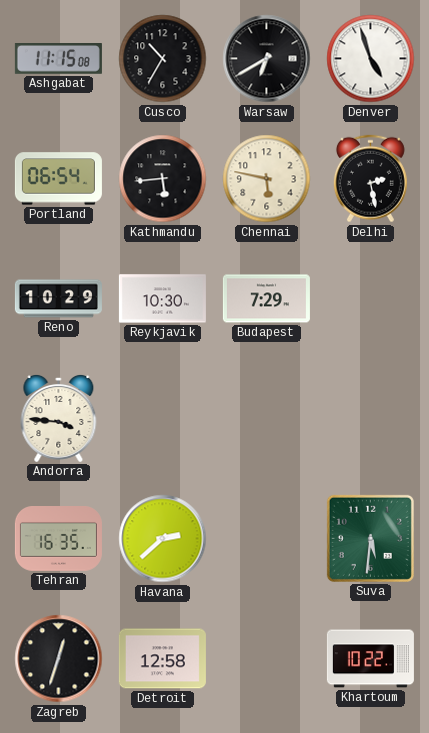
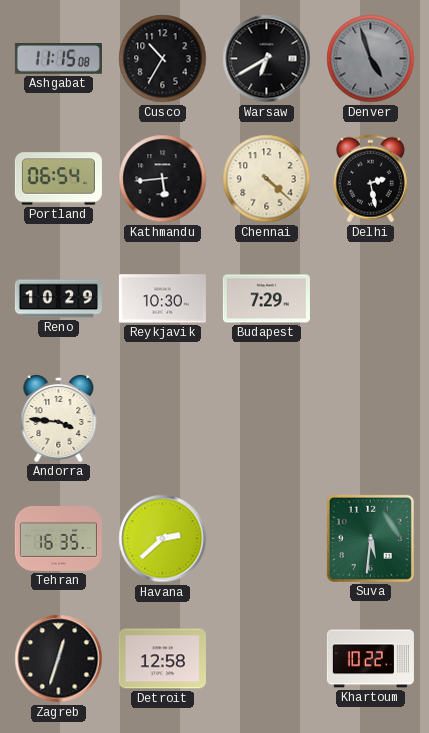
Denver dial: white -> grey
Chennai: 5:47 -> 4:22
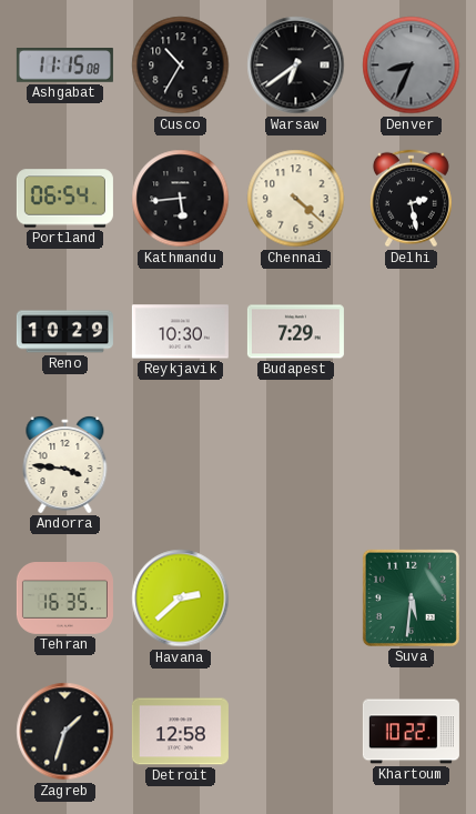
Warsaw: 6:40 -> 6:39
Denver: 4:57 -> 8:34
Zagreb: 12:33 -> 1:33
